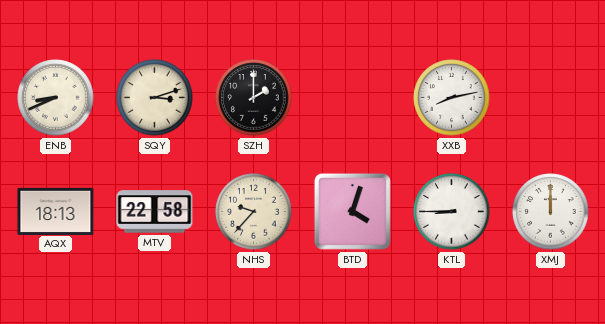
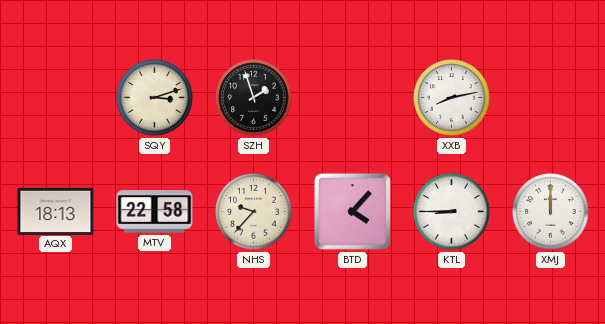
ENB: 8:41 -> none
SZH: 2:00 -> 1:57
BTD: 4:03 -> 4:07
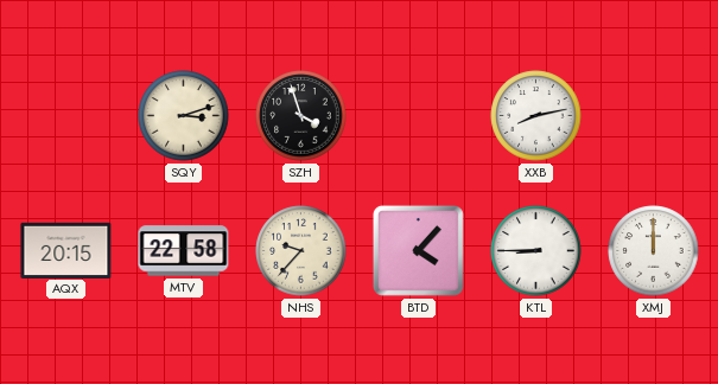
SZH: 1:57 -> 3:57
AQX: 18:13 -> 20:15
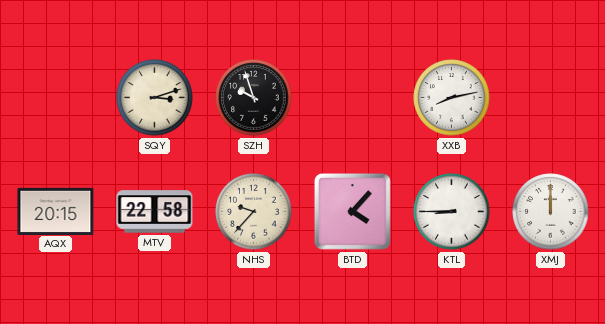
SZH: 3:57 -> 9:57
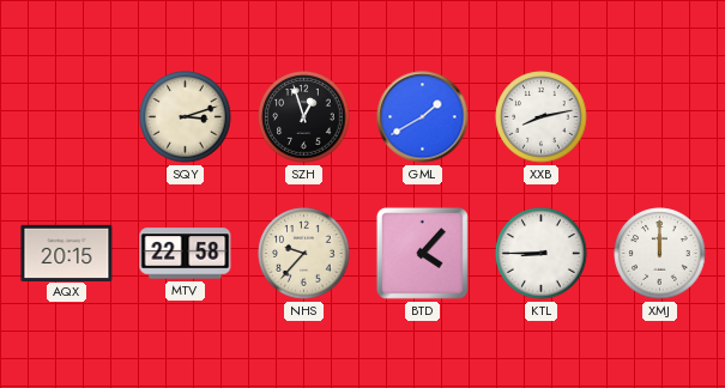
SZH: 9:57 -> 12:57
GML: none -> 1:40
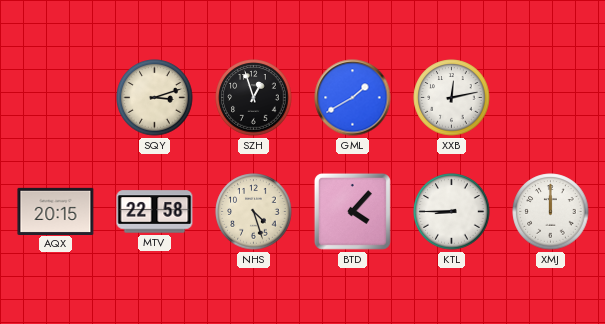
XXB: 8:13 -> 12:13
NHS: 9:37 -> 4:27
